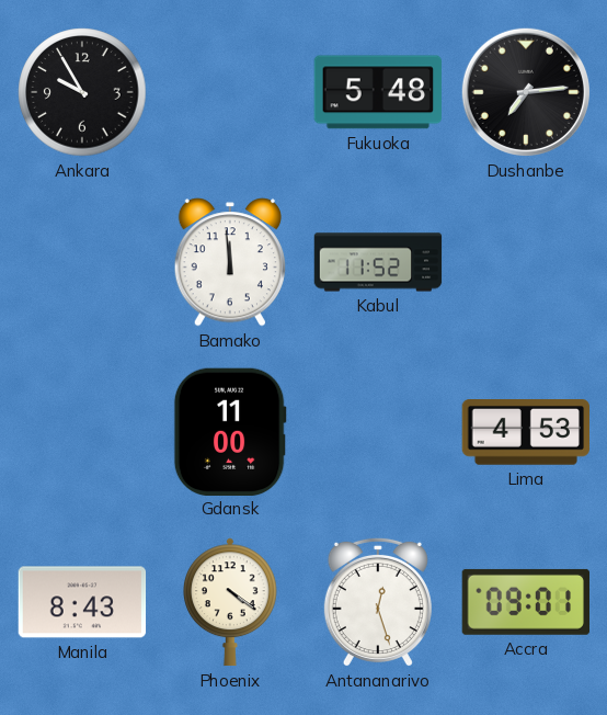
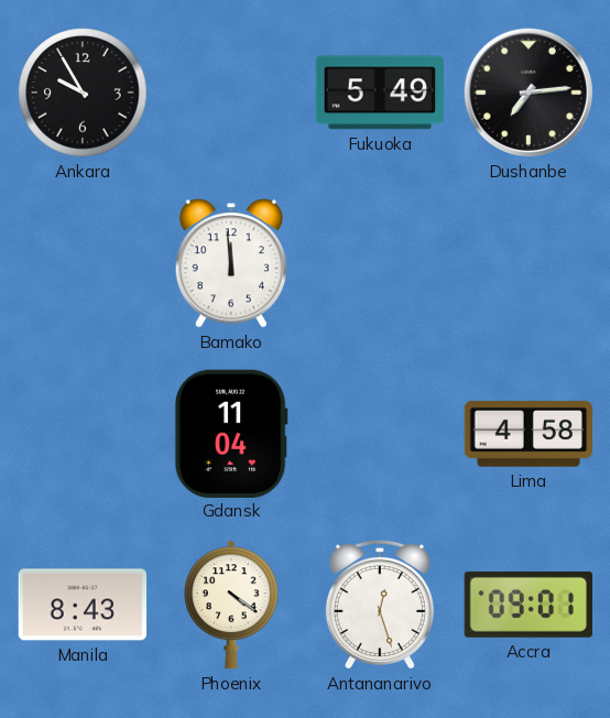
Fukuoka: 5:48 -> 5:49
Kabul: 11:52 -> none
Gdansk: 11:00 -> 11:04
Lima: 4:53 -> 4:58
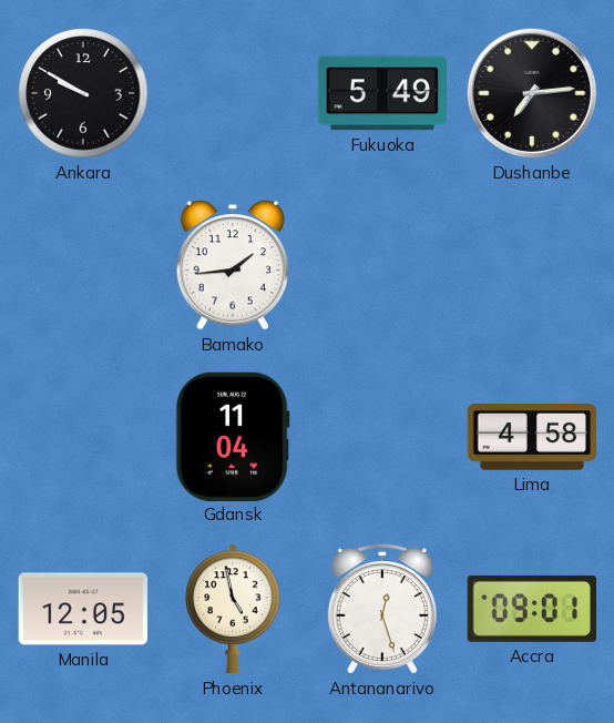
Ankara: 9:55 -> 9:50
Bamako: 11:59 -> 1:44
Manila: 8:43 -> 12:05
Phoenix: 4:21 -> 4:58
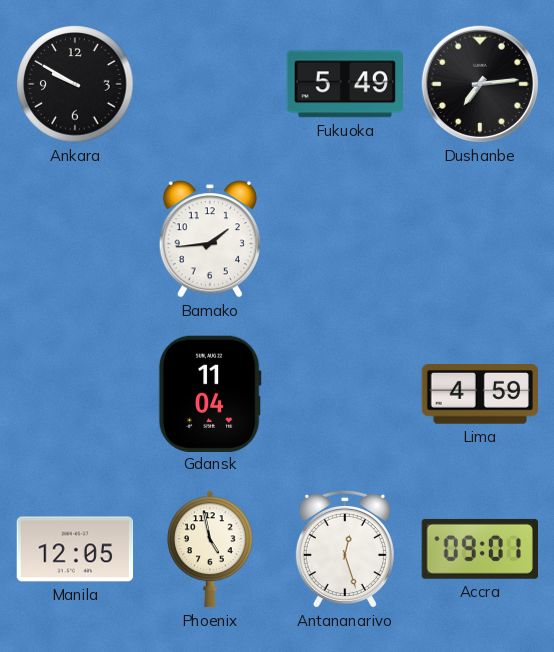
Lima: 4:58 -> 4:59
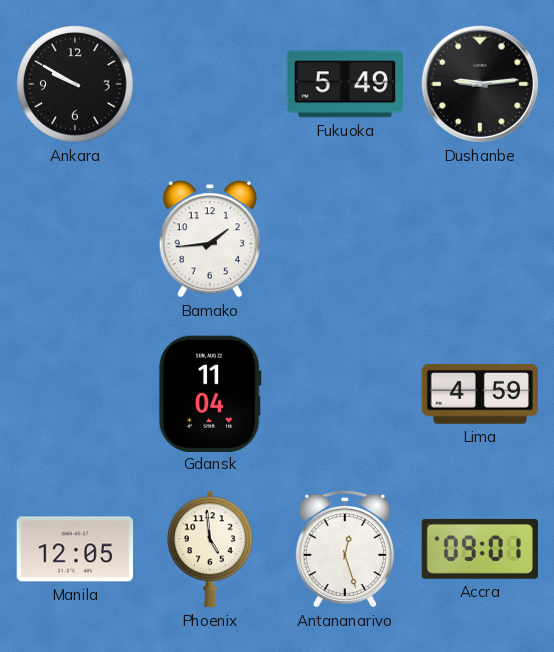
Dushanbe: 7:14 -> 9:14
Phoenix: 4:58 -> 4:59
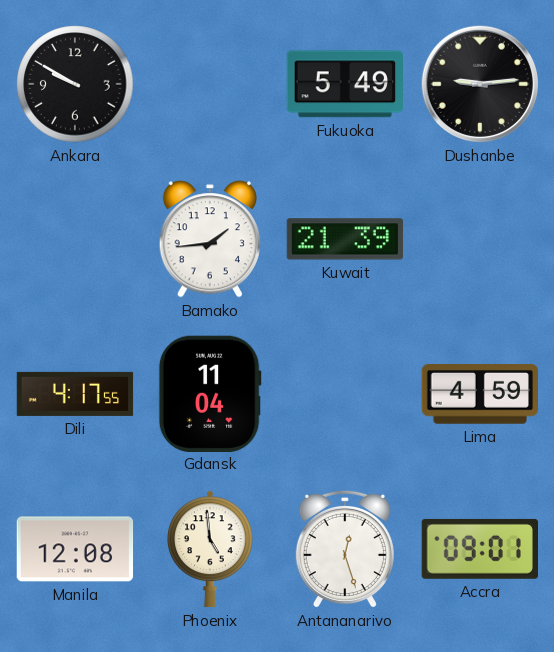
Kuwait: none -> 21:39
Dili: none -> 4:17
Manila: 12:05 -> 12:08
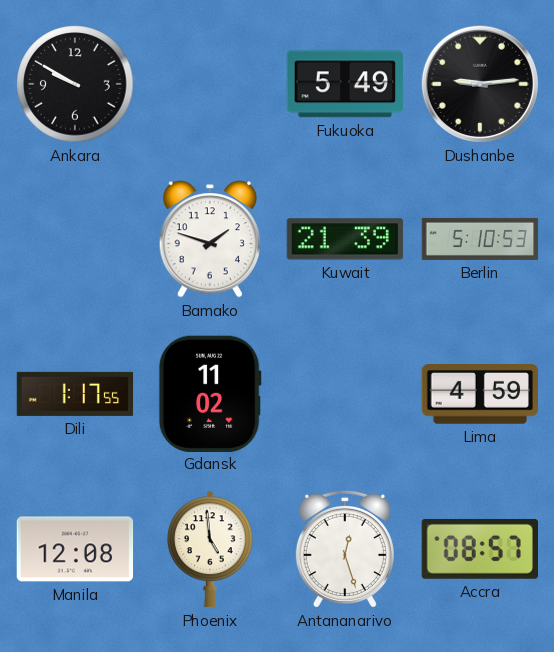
Bamako: 1:44 -> 1:48
Berlin: none -> 5:10
Dili: 4:17 -> 1:17
Gdansk: 11:04 -> 11:02
Accra: 09:01 -> 08:57
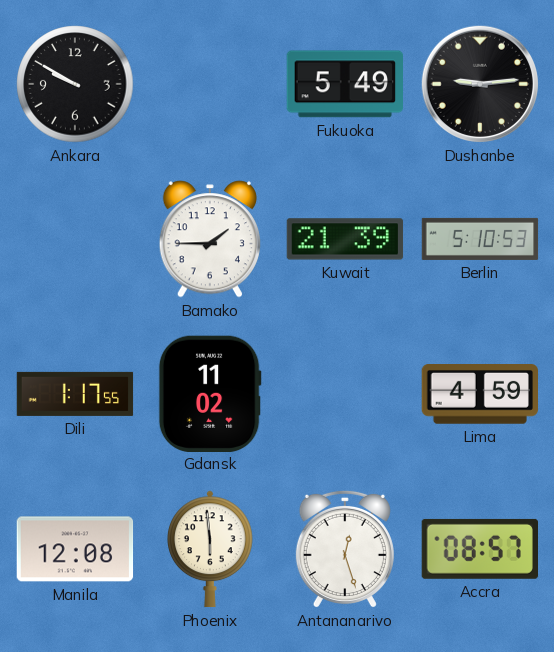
Bamako: 1:48 -> 1:45
Phoenix: 4:59 -> 5:59
